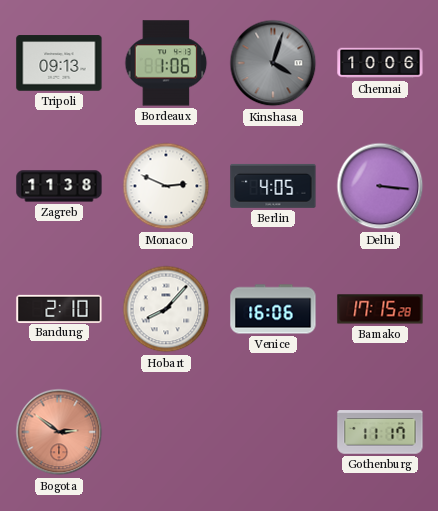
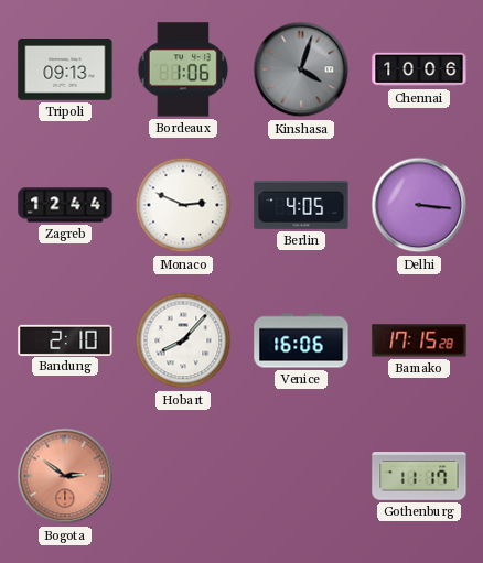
Zagreb: 11:38 -> 12:44
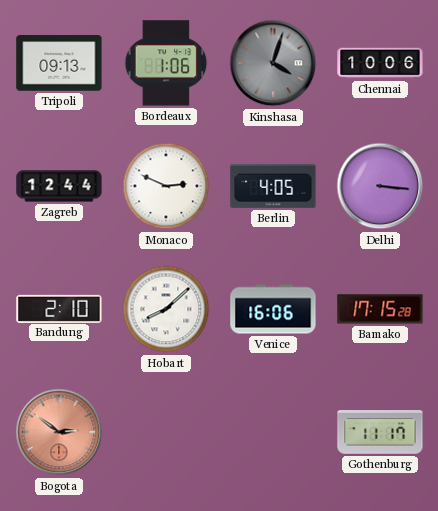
Hobart: 8:07 -> 8:08
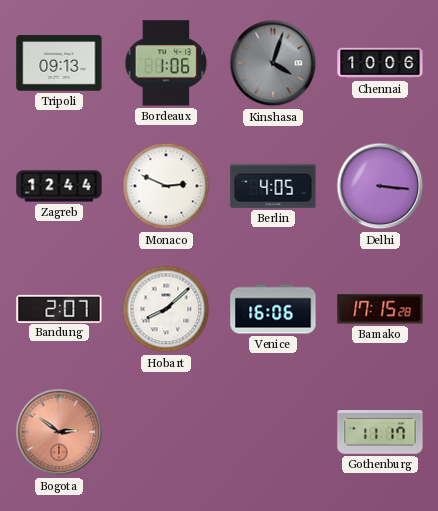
Bandung: 2:10 -> 2:07
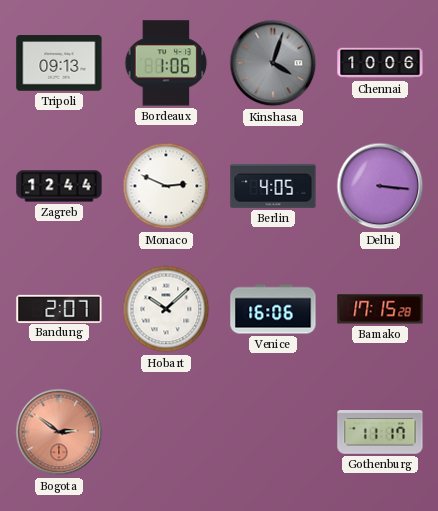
Hobart: 8:08 -> 10:08
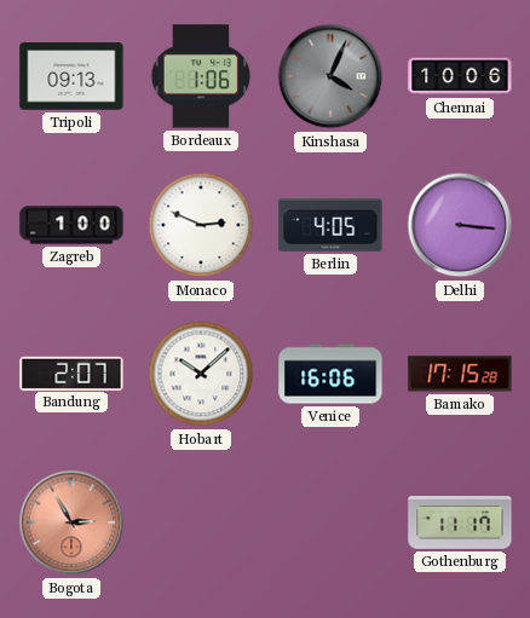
Kinshasa: 4:03 -> 4:04
Zagreb: 12:44 -> 1:00
Bogota: 2:51 -> 2:55
